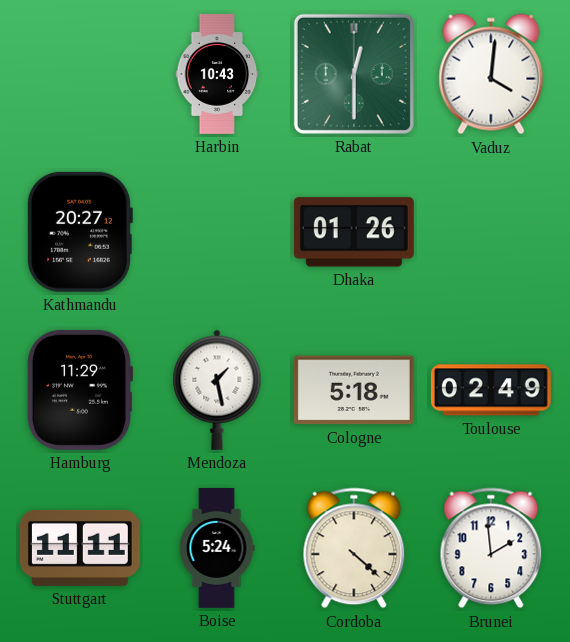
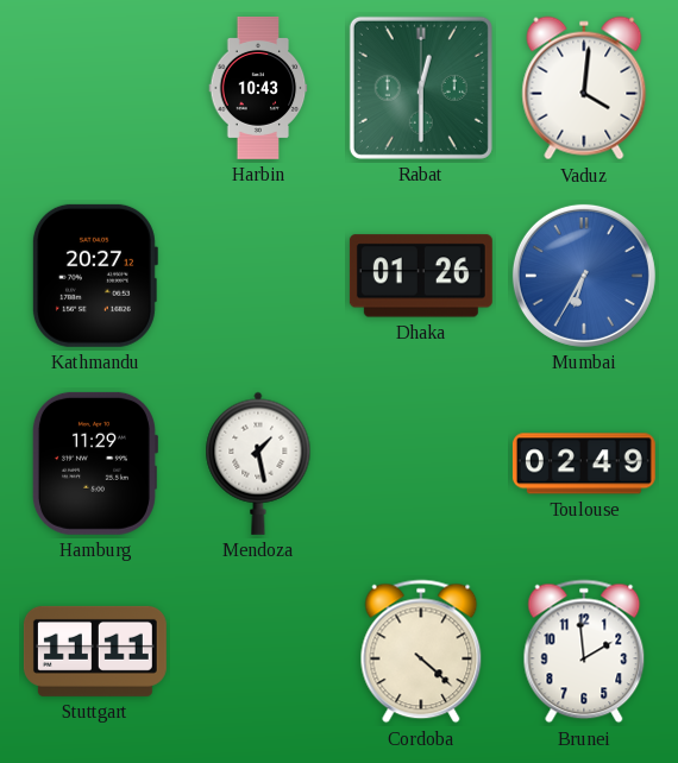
Mumbai: none -> 6:35
Cologne: 5:18 -> none
Boise: 5:24 -> none
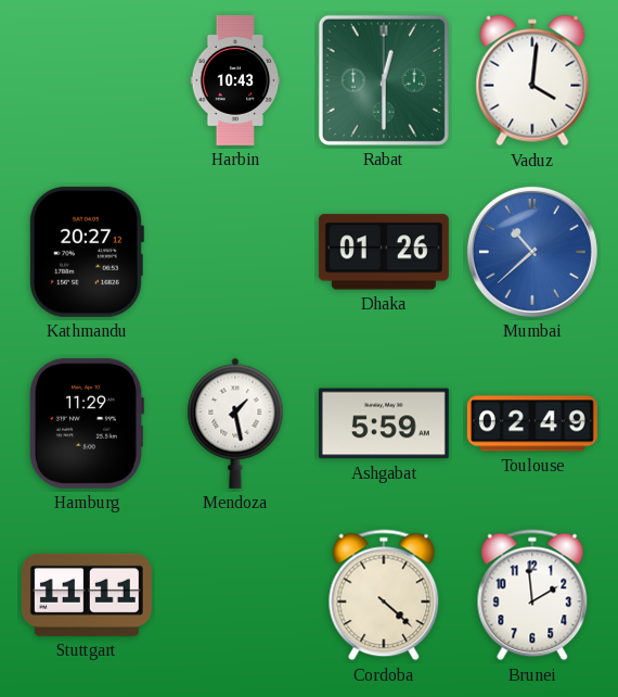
Mumbai: 6:35 -> 10:38
Ashgabat: none -> 5:59
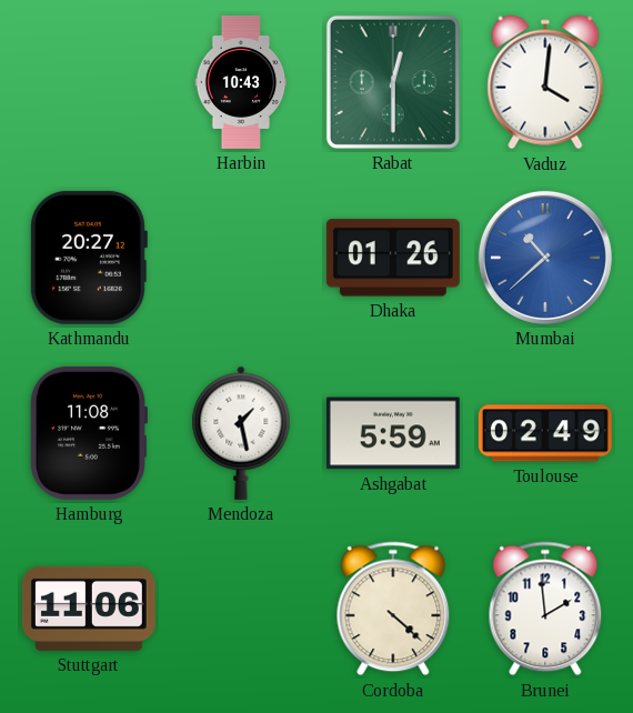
Hamburg: 11:29 -> 11:08
Stuttgart: 11:11 -> 11:06
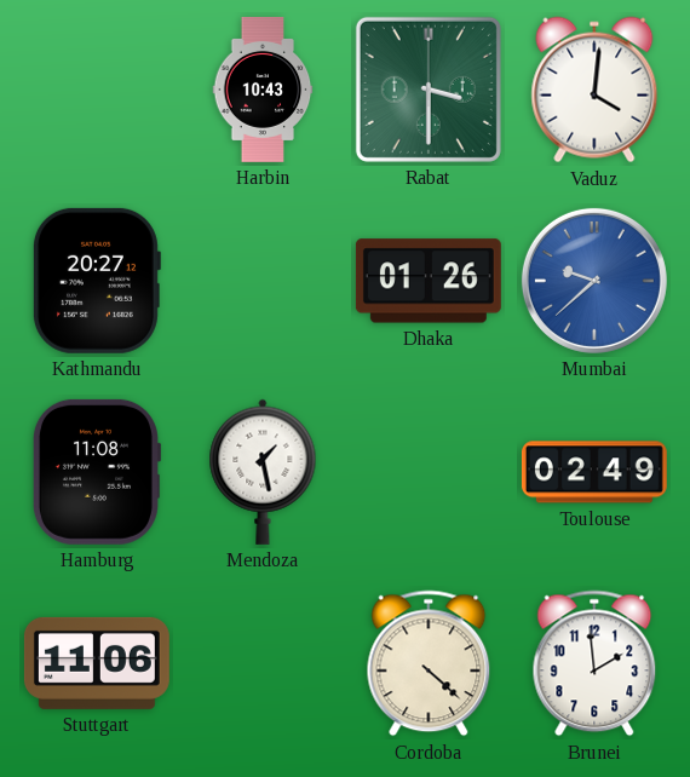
Rabat: 12:30 -> 3:30
Mumbai: 10:38 -> 9:38
Ashgabat: 5:59 -> none
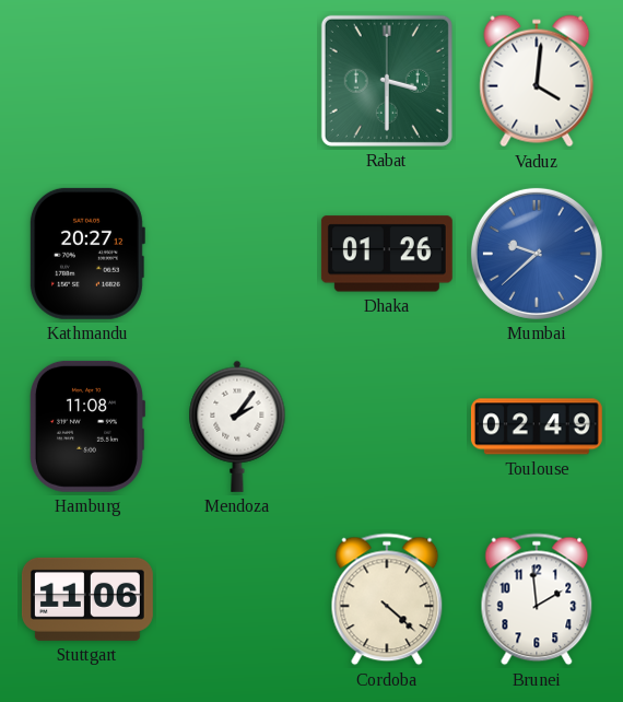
Harbin: 10:43 -> none
Mendoza: 1:28 -> 2:06
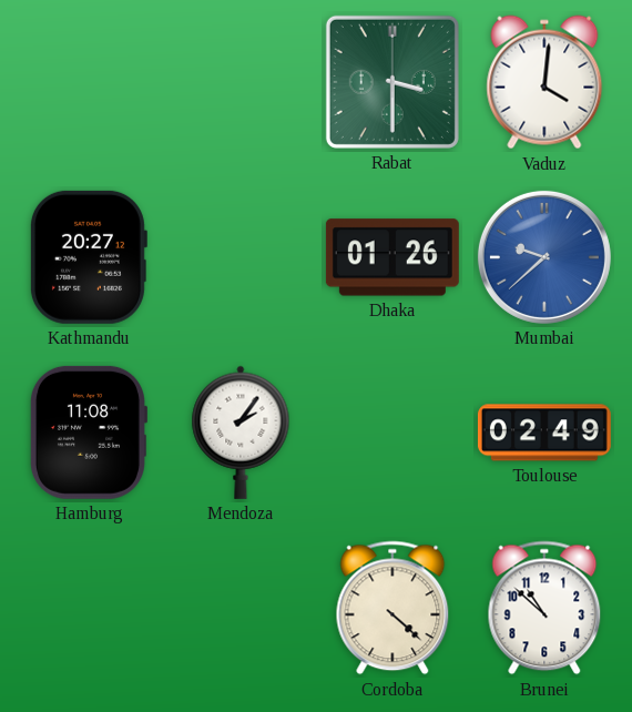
Stuttgart: 11:06 -> none
Brunei: 1:59 -> 10:52
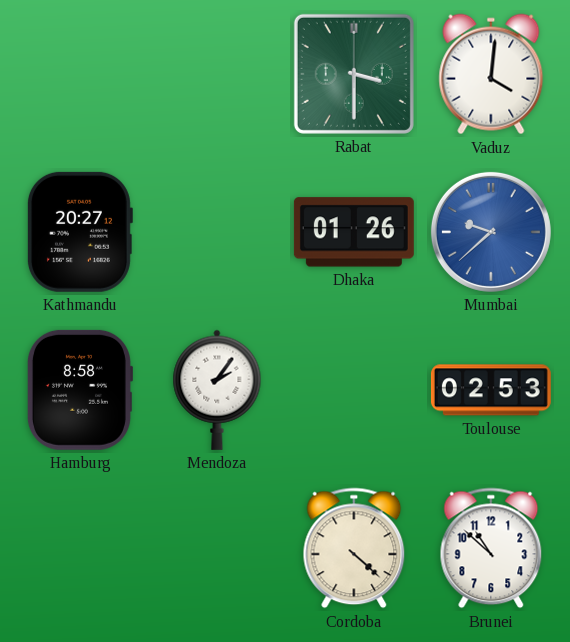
Hamburg: 11:08 -> 8:58
Toulouse: 02:49 -> 02:53
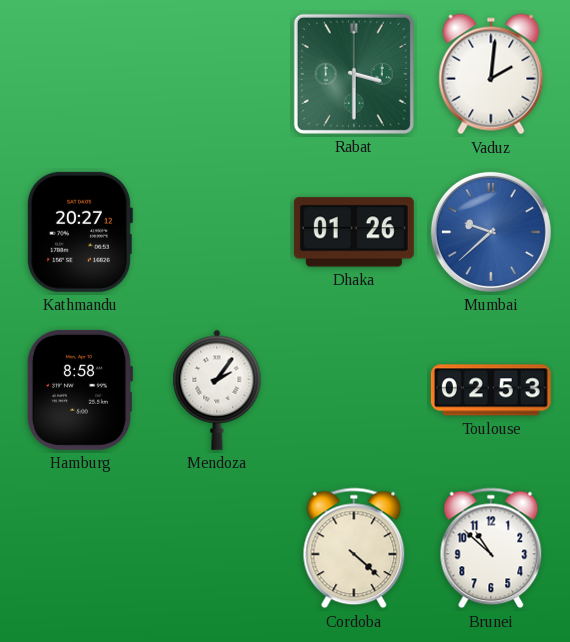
Vaduz: 4:01 -> 2:01
